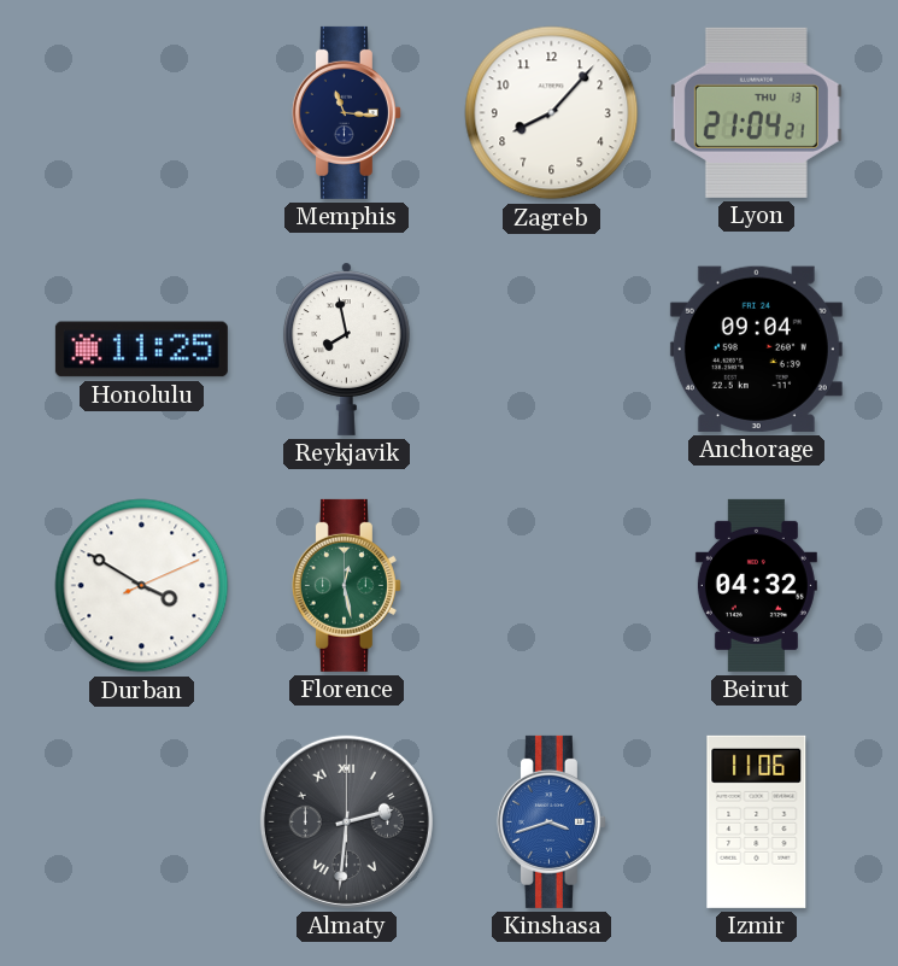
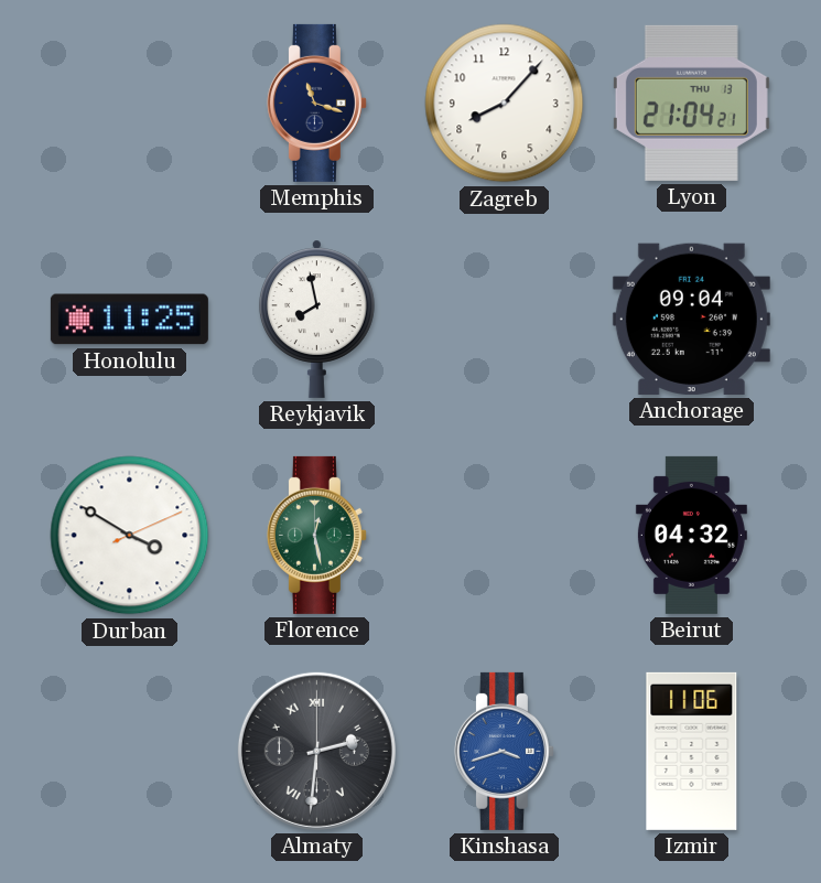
Memphis: 11:16 -> 11:18
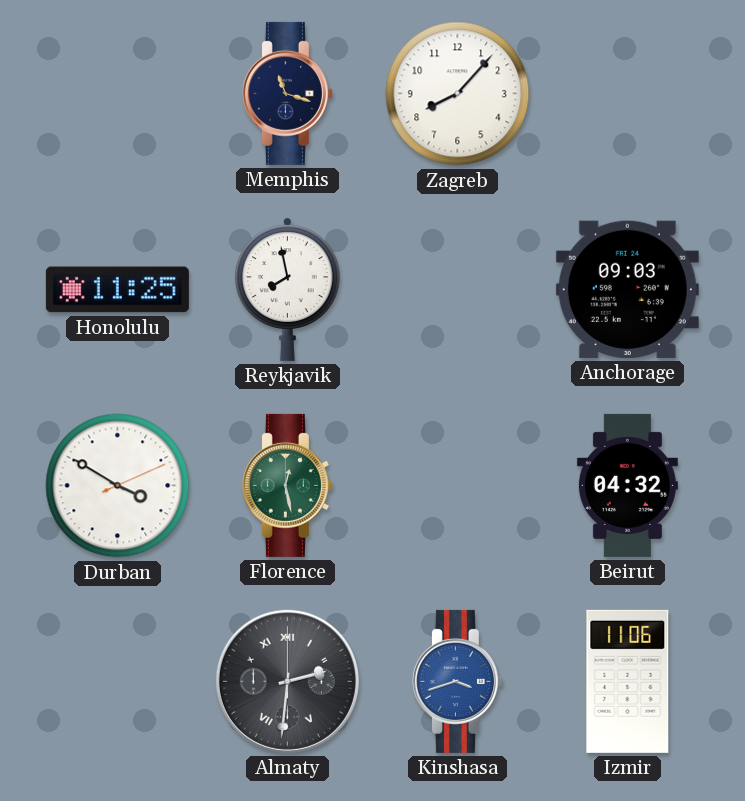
Lyon: 21:04 -> none
Anchorage: 09:04 -> 09:03
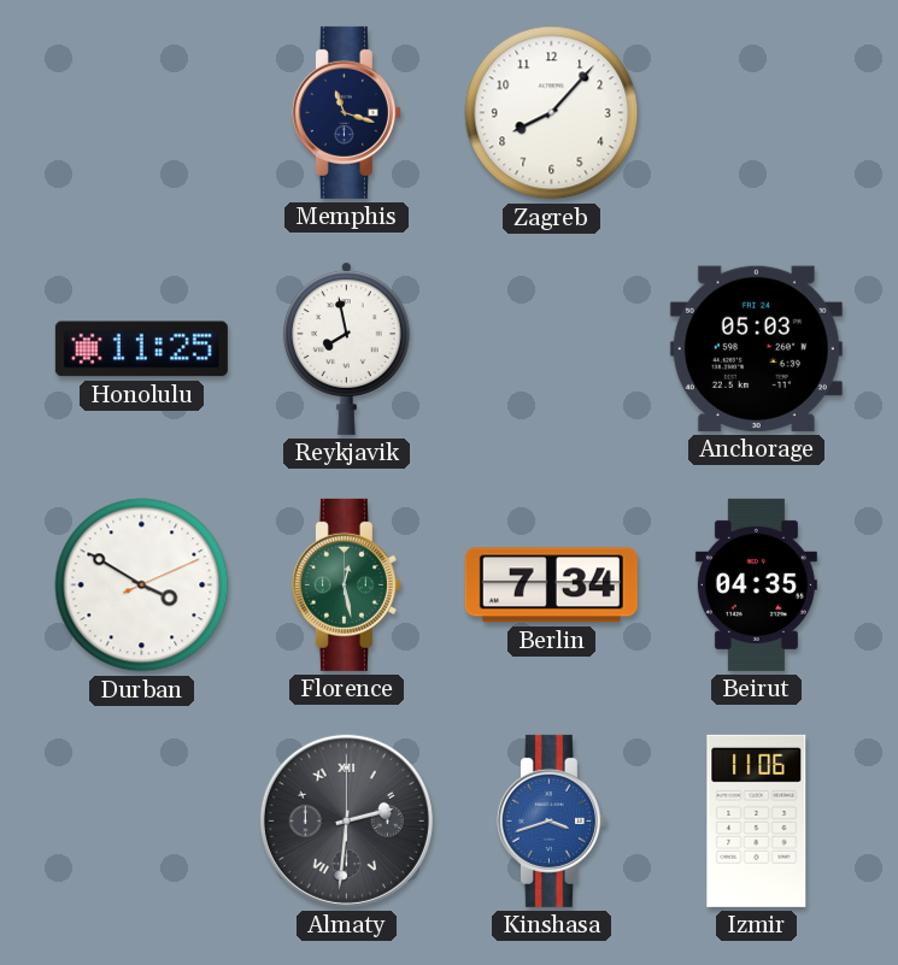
Anchorage: 09:03 -> 05:03
Berlin: none -> 7:34
Beirut: 04:32 -> 04:35
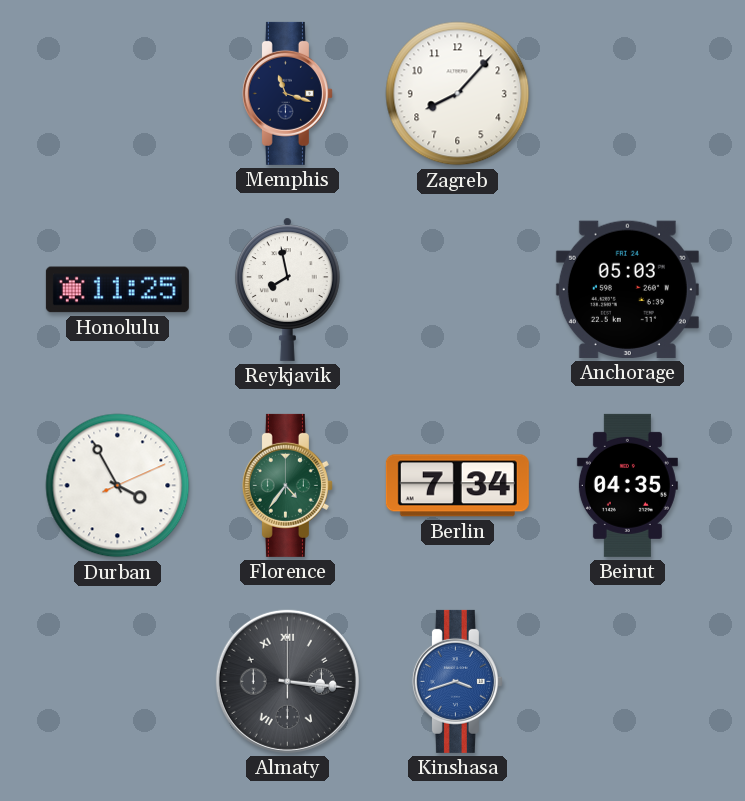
Durban: 3:50 -> 3:55
Florence: 12:28 -> 4:36
Almaty: 2:31 -> 3:16
Izmir: 11:06 -> none
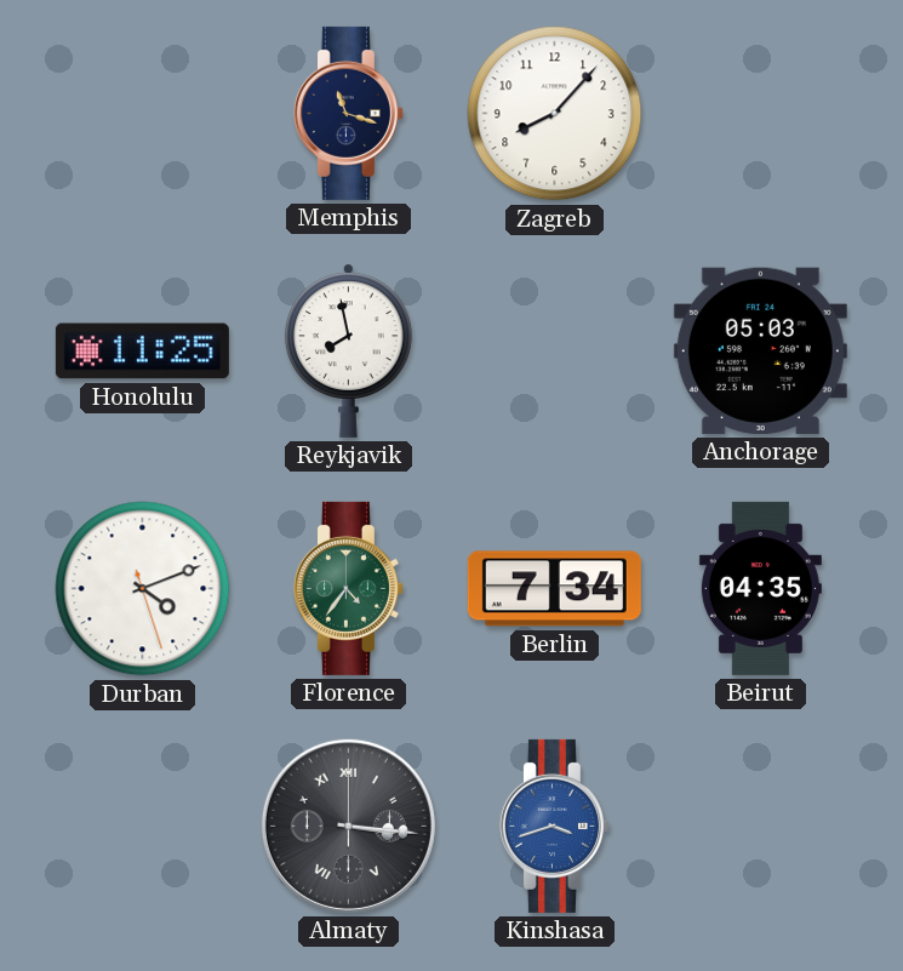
Durban: 3:55 -> 4:11
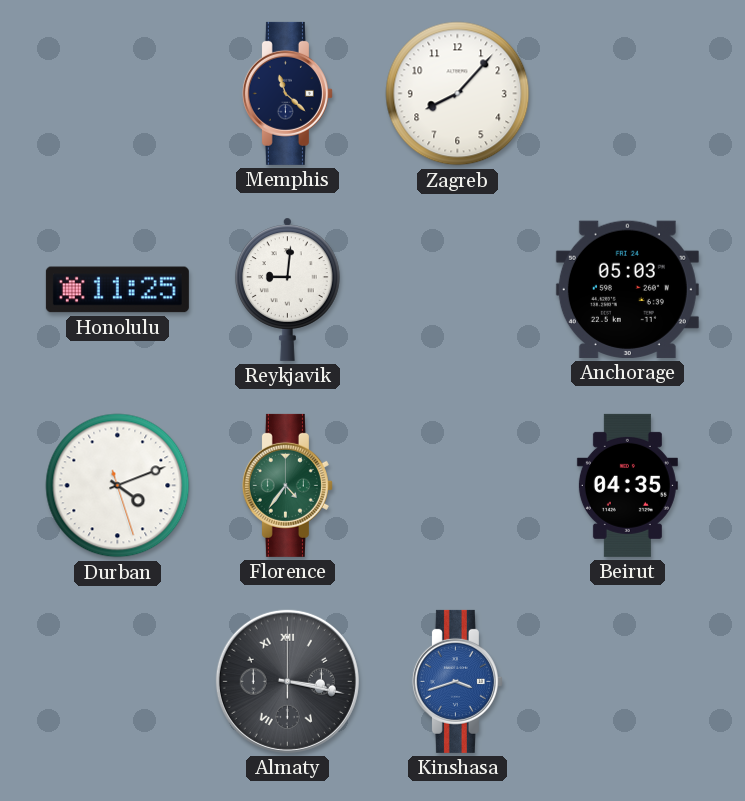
Memphis: 11:18 -> 11:22
Reykjavik: 7:58 -> 9:01
Berlin: 7:34 -> none
Almaty: 3:16 -> 3:17
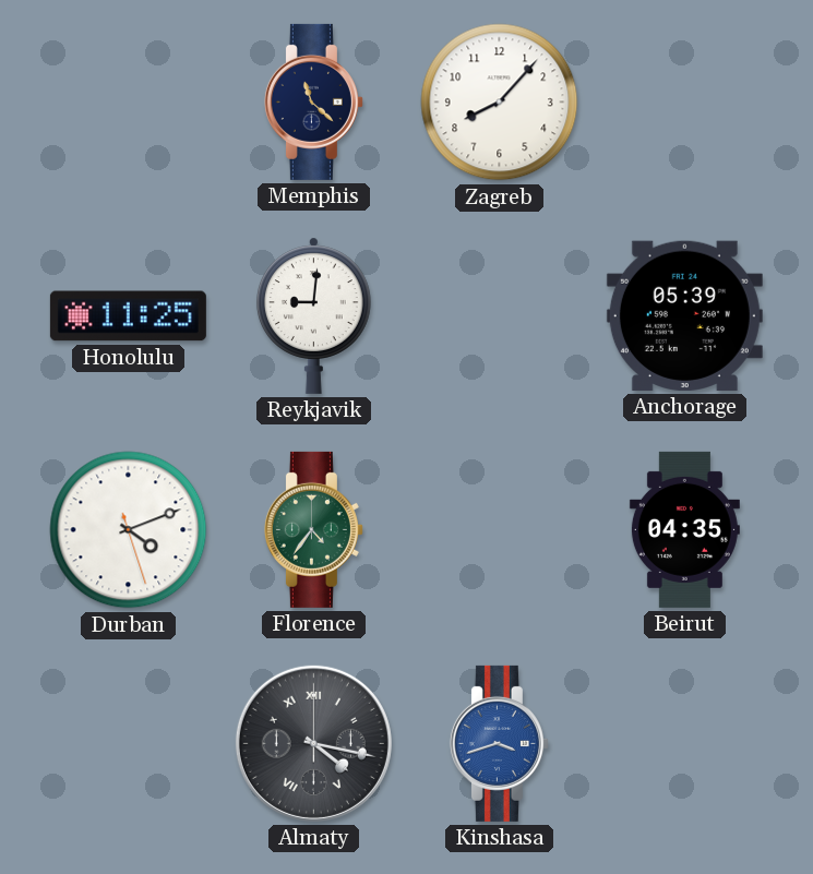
Anchorage: 05:03 -> 05:39
Almaty: 3:17 -> 4:17
